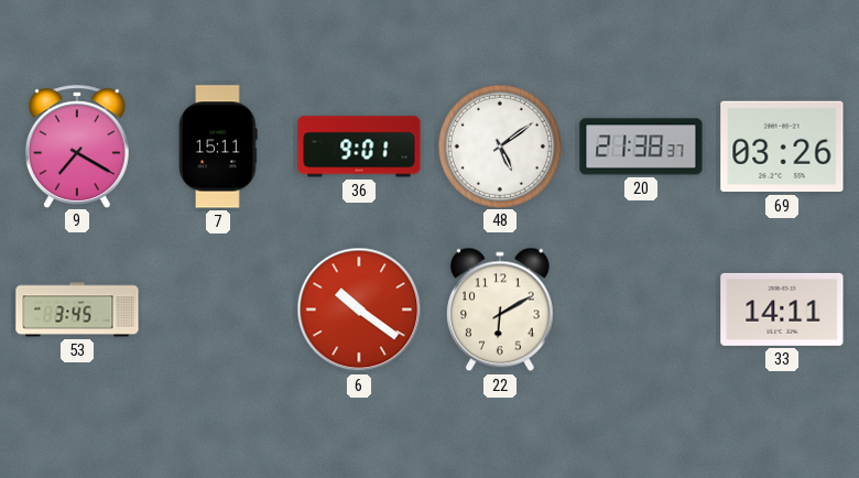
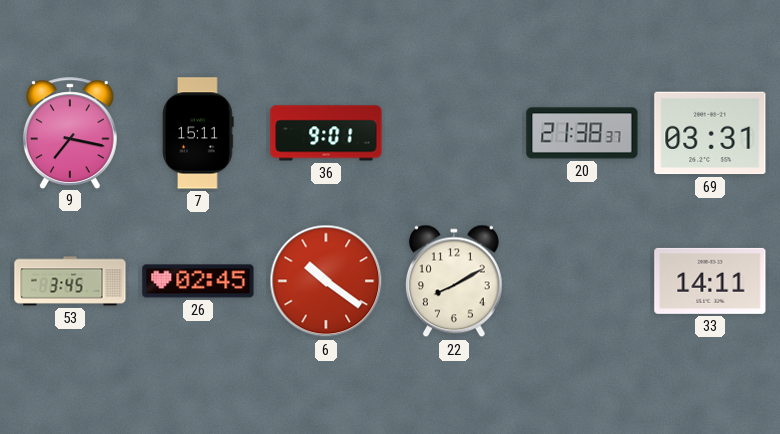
9: 7:20 -> 7:17
48: 5:09 -> none
69: 03:26 -> 03:31
26: none -> 02:45
22: 6:10 -> 8:10
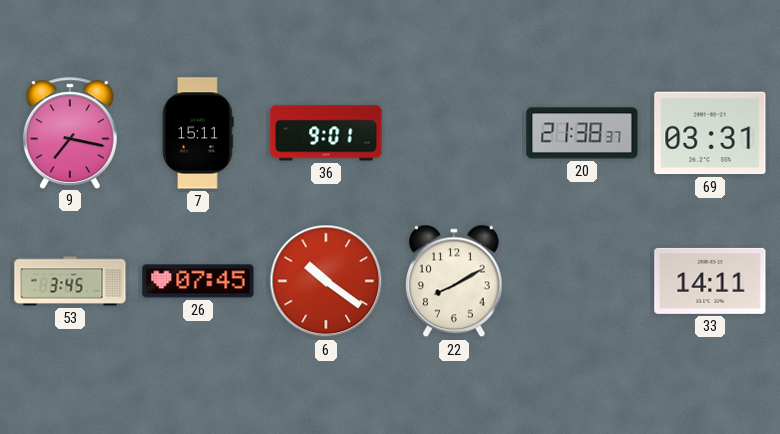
26: 02:45 -> 07:45
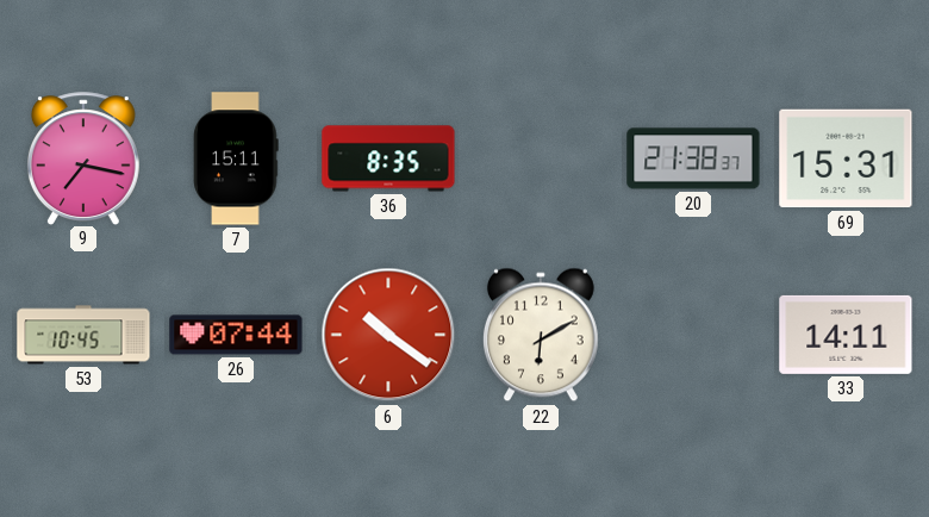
36: 9:01 -> 8:35
69: 03:31 -> 15:31
53: 3:45 -> 10:45
26: 07:45 -> 07:44
22: 8:10 -> 6:10
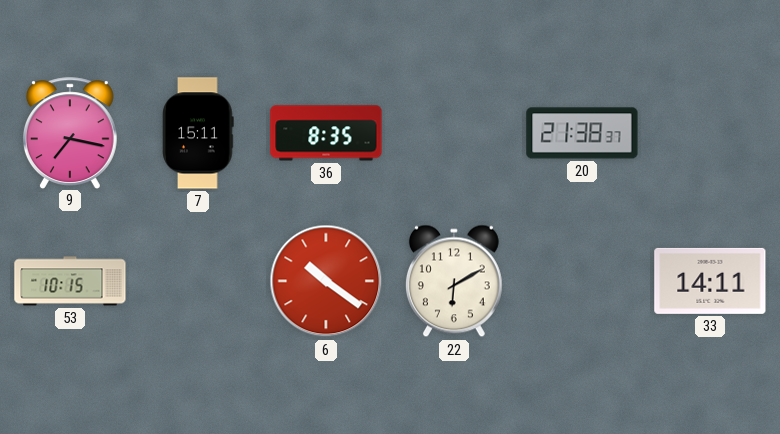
69: 15:31 -> none
53: 10:45 -> 10:15
26: 07:44 -> none
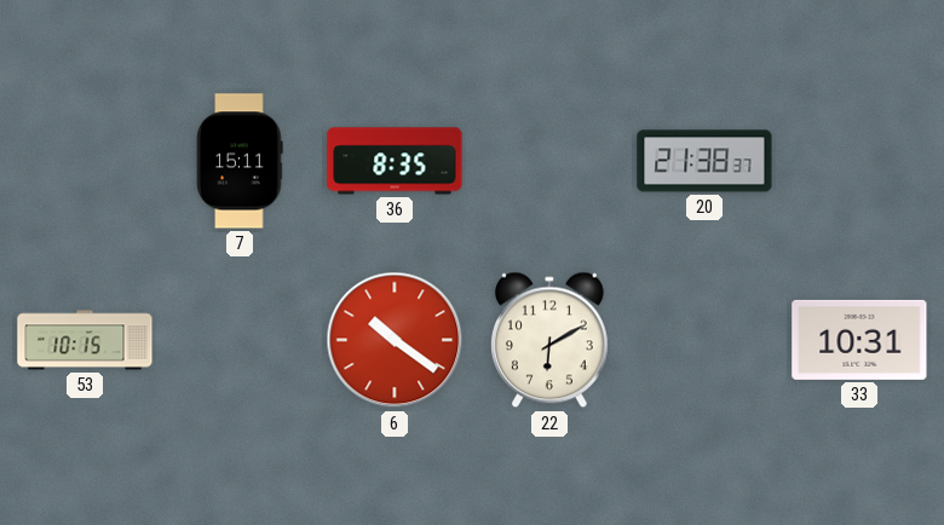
9: 7:17 -> none
33: 14:11 -> 10:31
